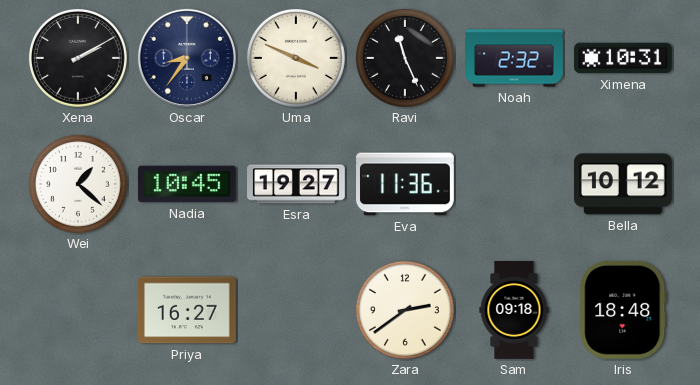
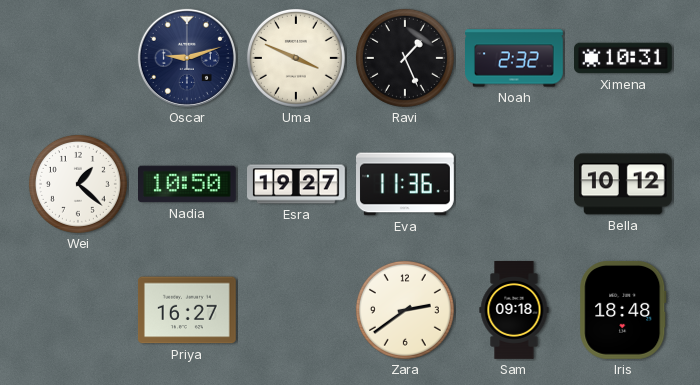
Xena: 2:10 -> none
Oscar: 8:36 -> 9:12
Ravi: 11:26 -> 1:26
Nadia: 10:45 -> 10:50
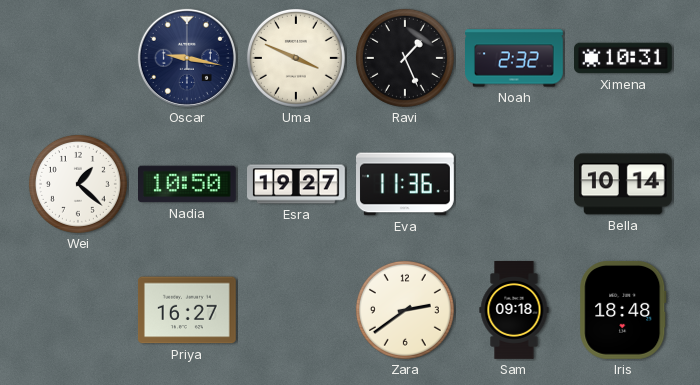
Oscar: 9:12 -> 9:17
Bella: 10:12 -> 10:14
